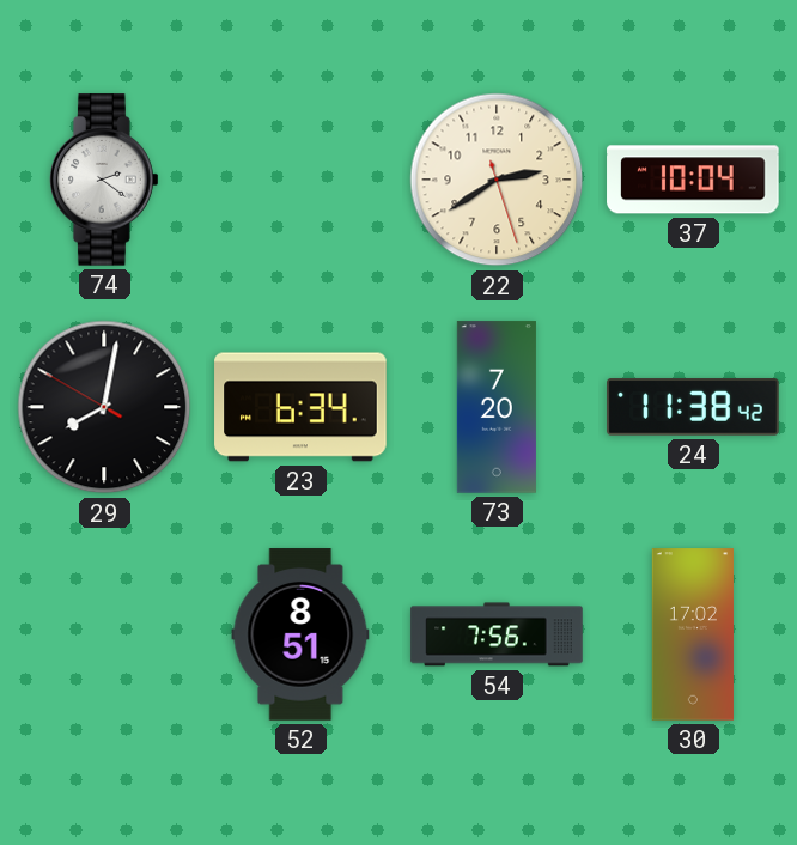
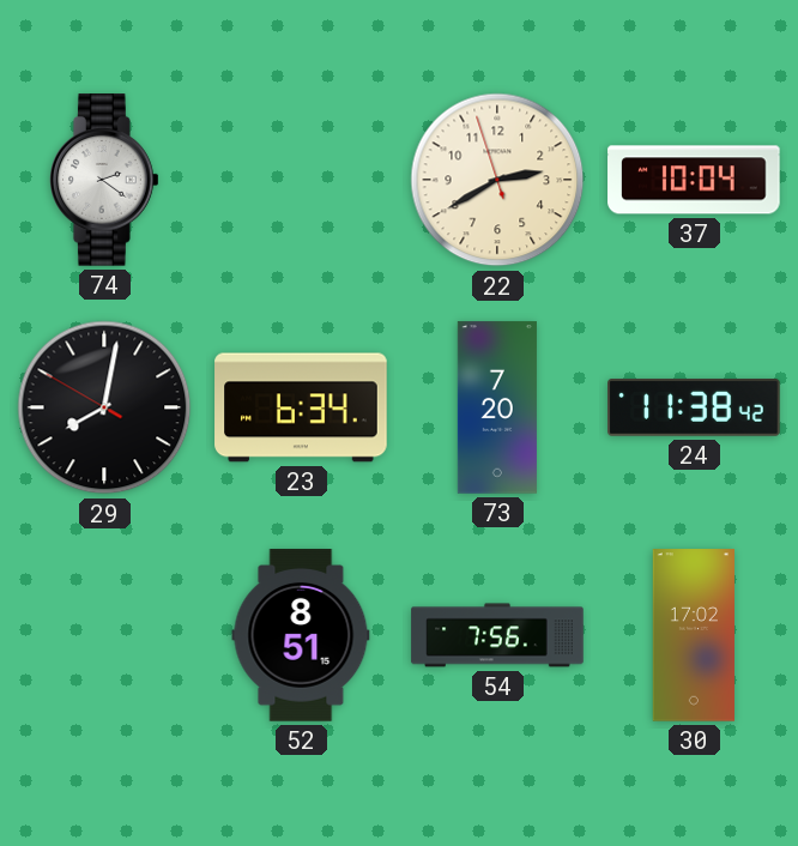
22: 2:39:27 -> 2:39:57
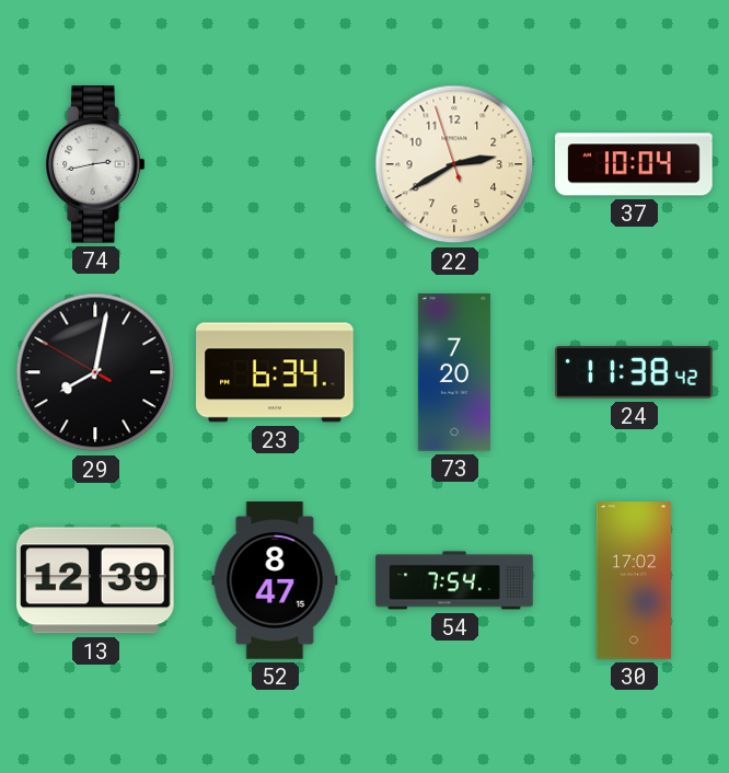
74: 2:21 -> 2:43
13: none -> 12:39
52: 8:51 -> 8:47
54: 7:56 -> 7:54
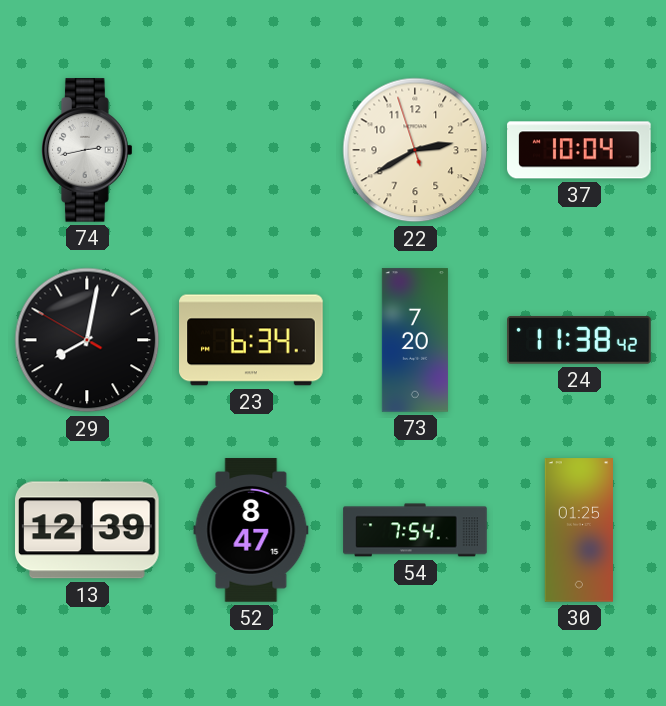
30: 17:02 -> 01:25
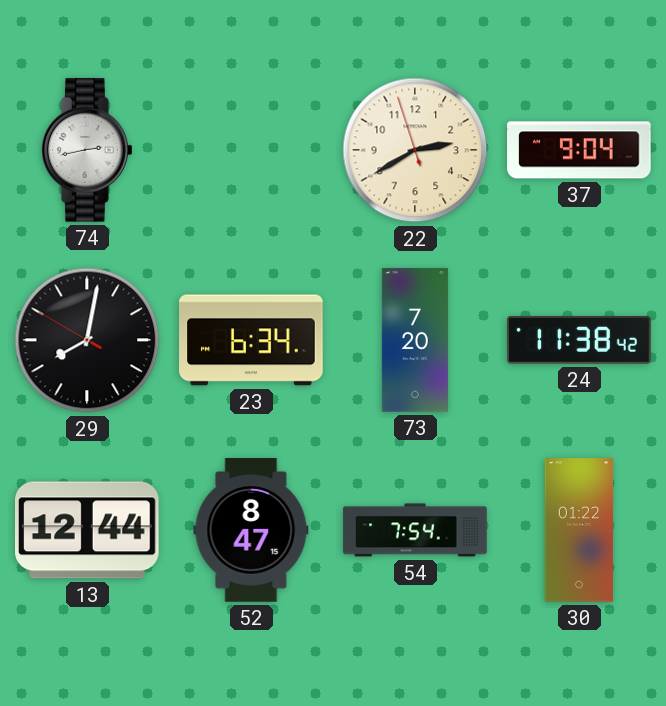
37: 10:04 -> 9:04
13: 12:39 -> 12:44
30: 01:25 -> 01:22
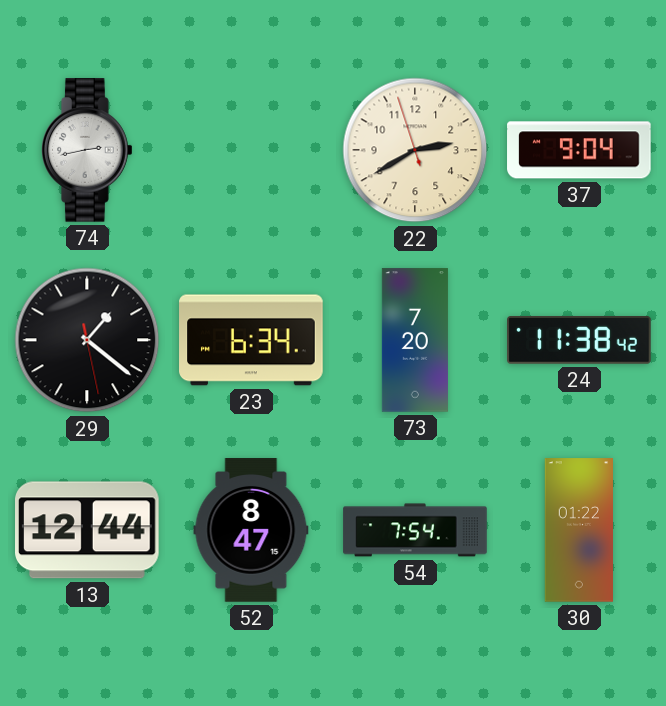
29: 8:01 -> 1:21
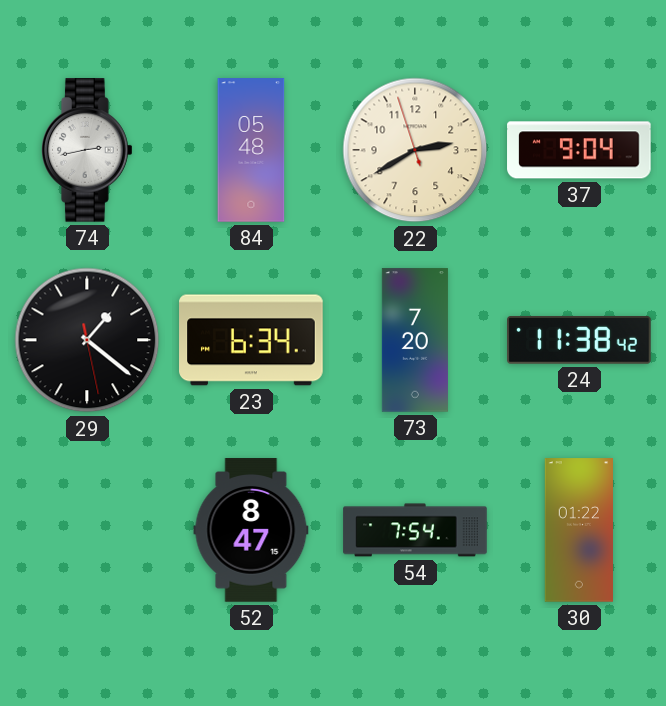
84: none -> 05:48
13: 12:44 -> none
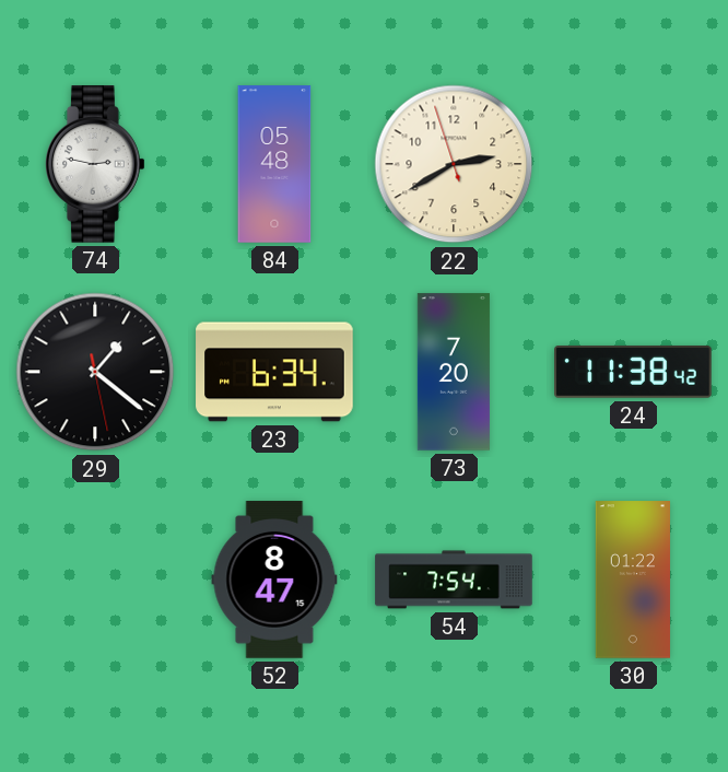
74: 2:43 -> 2:47
37: 9:04 -> none
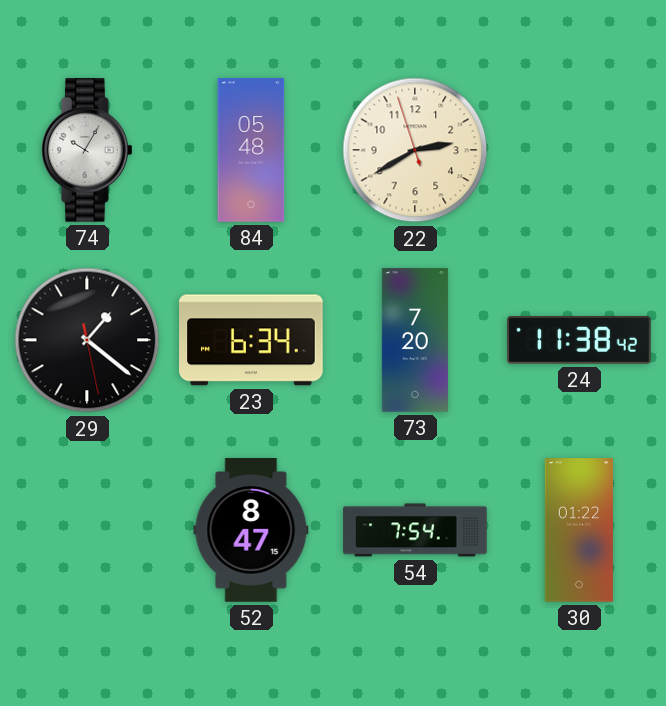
74: 2:47 -> 10:05
